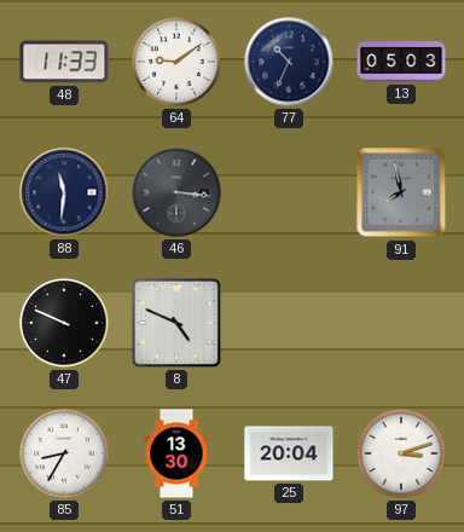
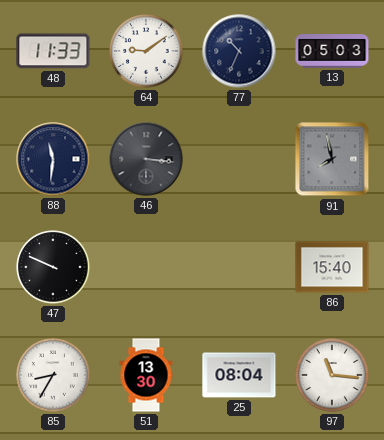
8: 4:49 -> none
86: none -> 15:40
25: 20:04 -> 08:04
97: 3:12 -> 11:16
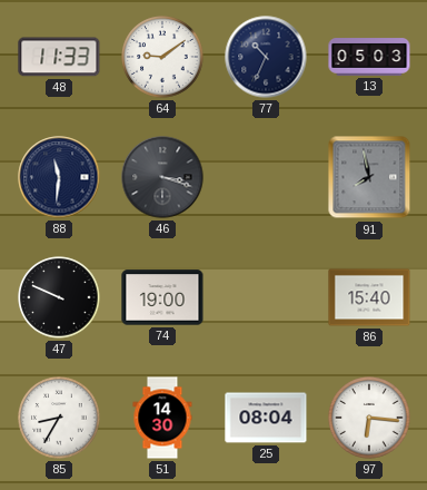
46: 3:16 -> 3:18
74: none -> 19:00
51: 13:30 -> 14:30
97: 11:16 -> 6:16
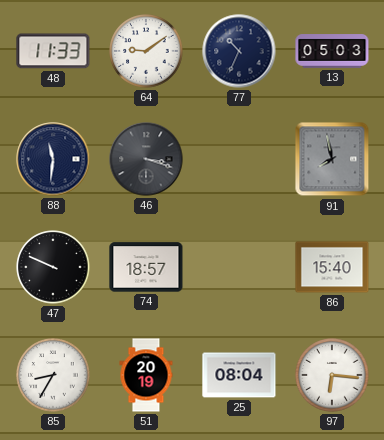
74: 19:00 -> 18:57
51: 14:30 -> 20:19
